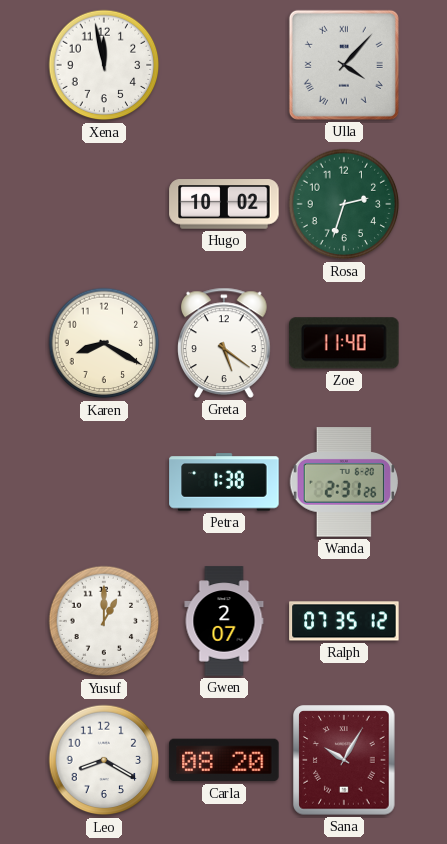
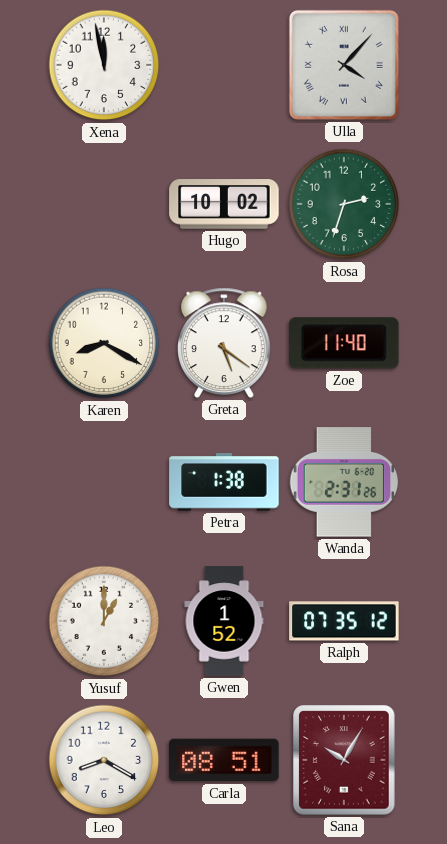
Gwen: 2:07 -> 1:52
Carla: 08:20 -> 08:51
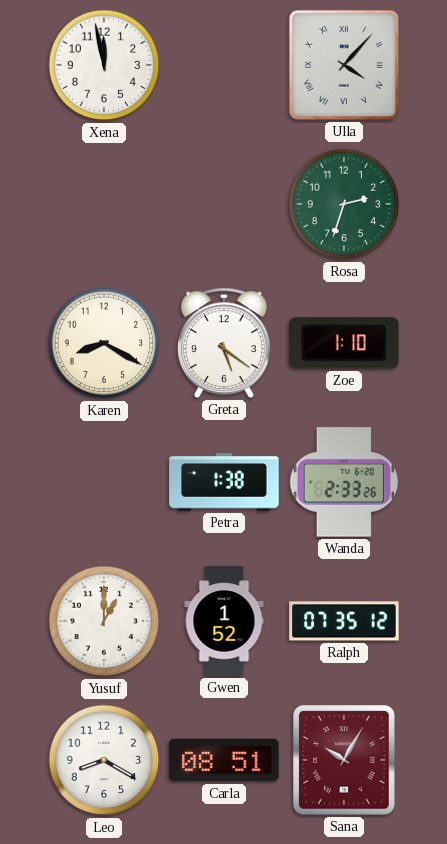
Hugo: 10:02 -> none
Zoe: 11:40 -> 1:10
Wanda: 2:31 -> 2:33
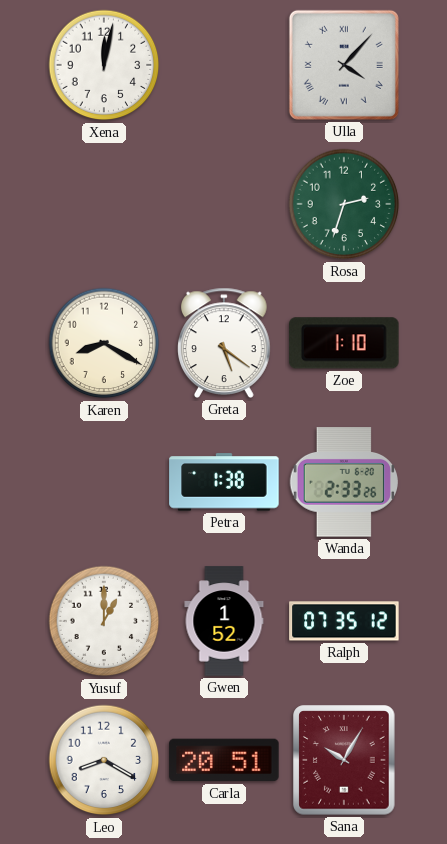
Xena: 11:58 -> 12:02
Carla: 08:51 -> 20:51
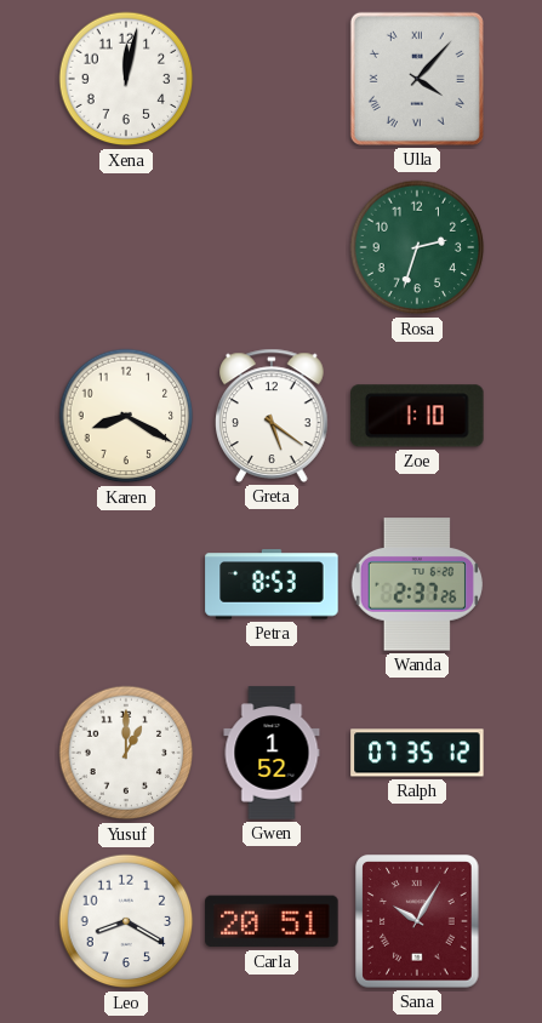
Petra: 1:38 -> 8:53
Wanda: 2:33 -> 2:37
